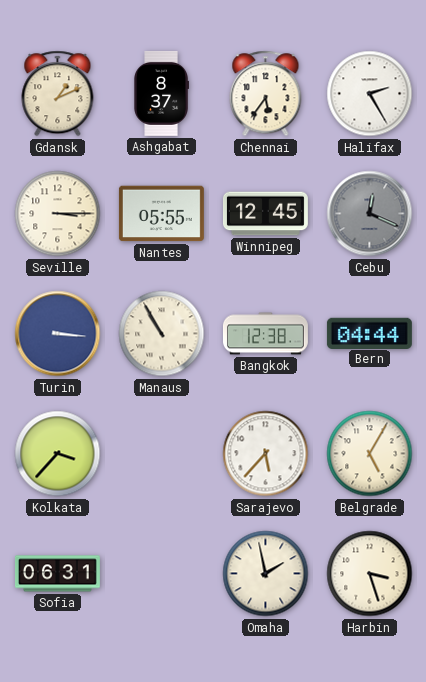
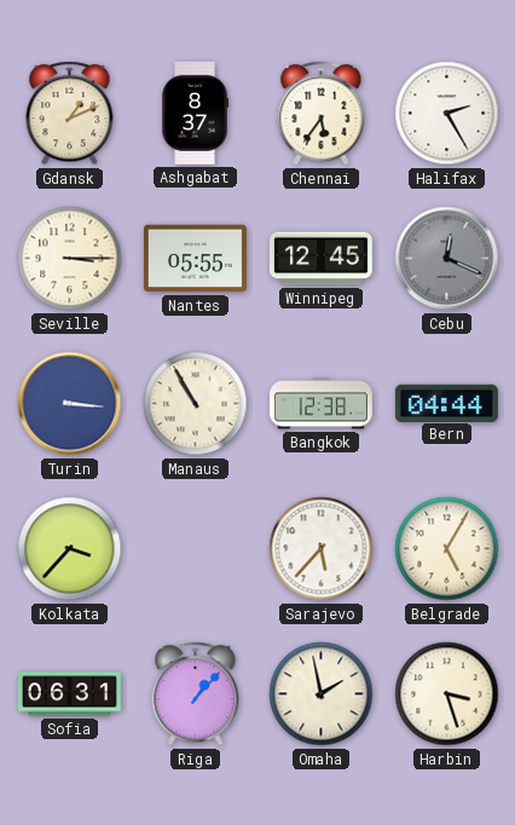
Riga: none -> 1:07
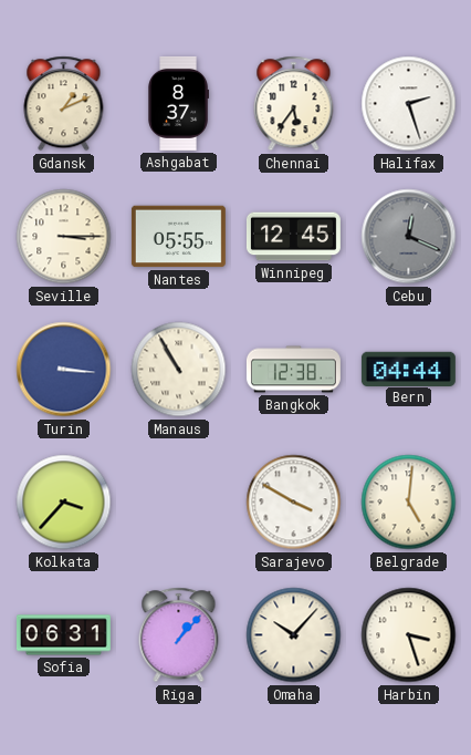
Halifax: 2:25 -> 2:27
Sarajevo: 5:37 -> 3:50
Belgrade: 5:05 -> 5:01
Omaha: 1:58 -> 10:07
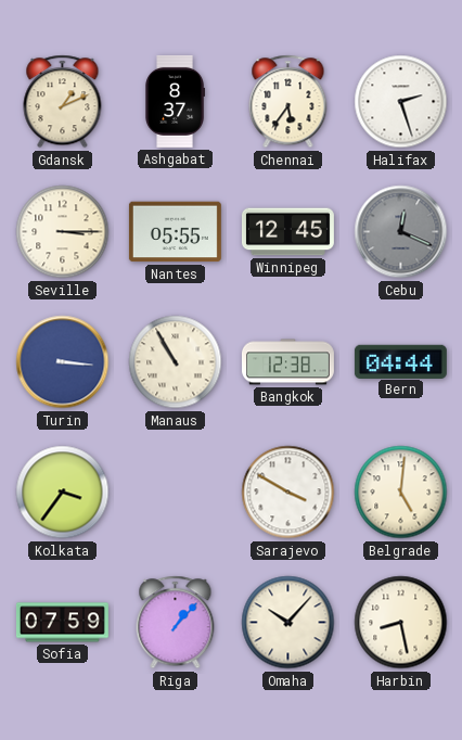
Kolkata: 3:37 -> 3:36
Sofia: 06:31 -> 07:59
Harbin: 3:27 -> 8:28
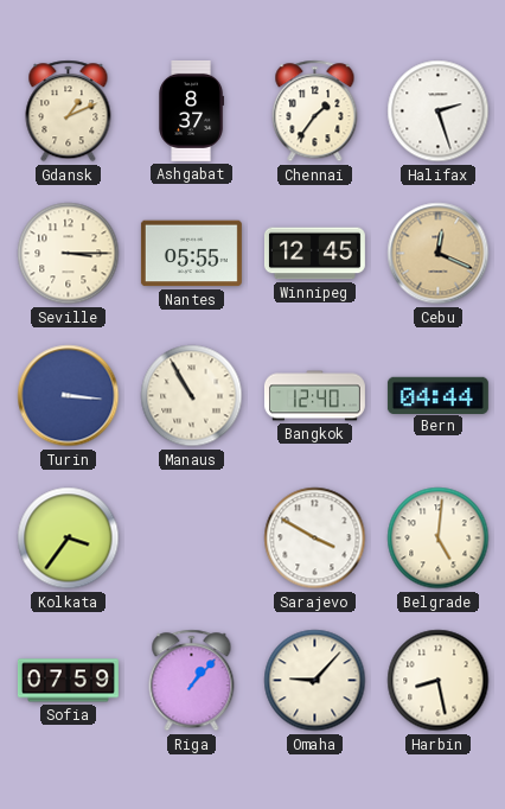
Chennai: 5:36 -> 1:36
Cebu dial: grey -> champagne
Bangkok: 12:38 -> 12:40
Omaha: 10:07 -> 9:07
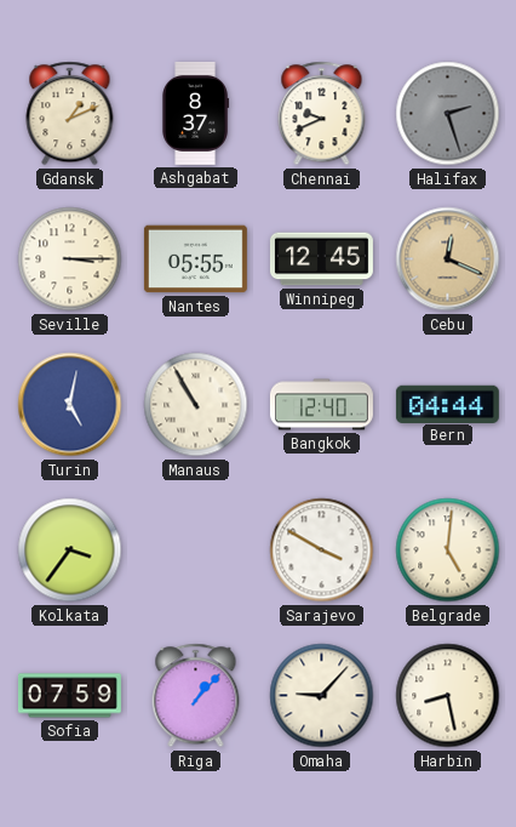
Chennai: 1:36 -> 9:41
Halifax dial: white -> grey
Turin: 3:16 -> 5:02
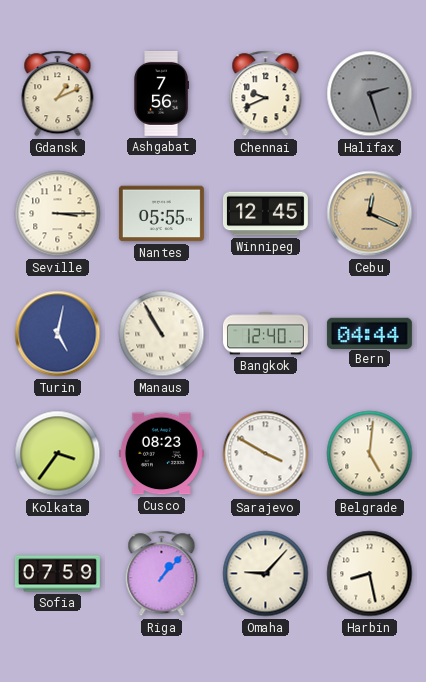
Ashgabat: 8:37 -> 7:56
Cusco: none -> 08:23
